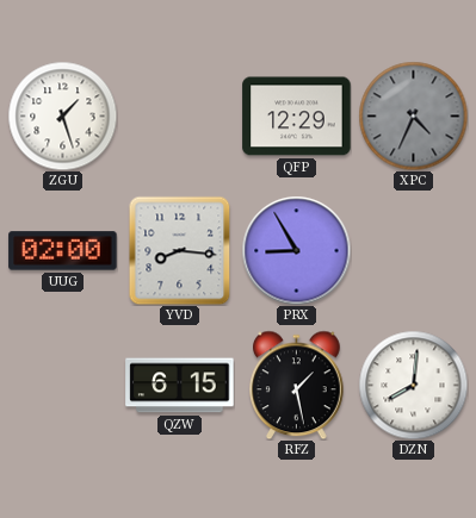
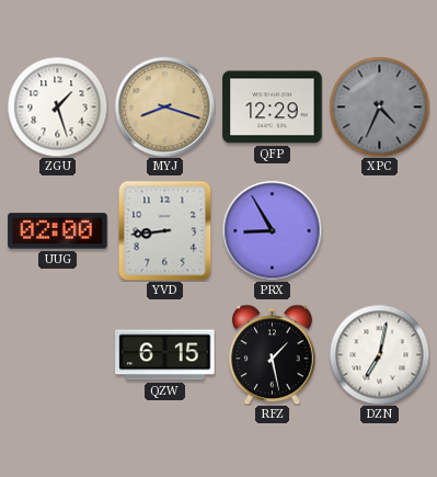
MYJ: none -> 8:18
YVD: 8:16 -> 8:44
DZN: 8:01 -> 7:02
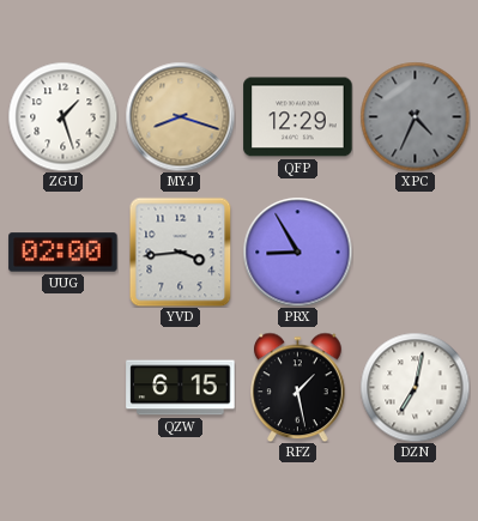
YVD: 8:44 -> 3:44
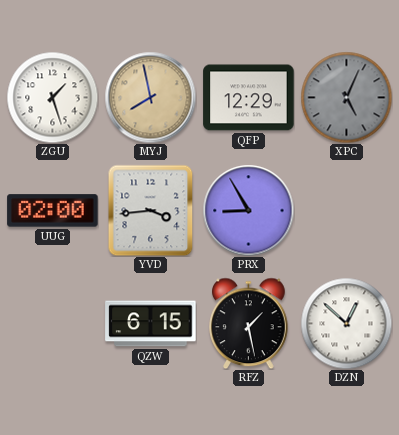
MYJ: 8:18 -> 7:58
XPC: 4:34 -> 5:04
DZN: 7:02 -> 12:52
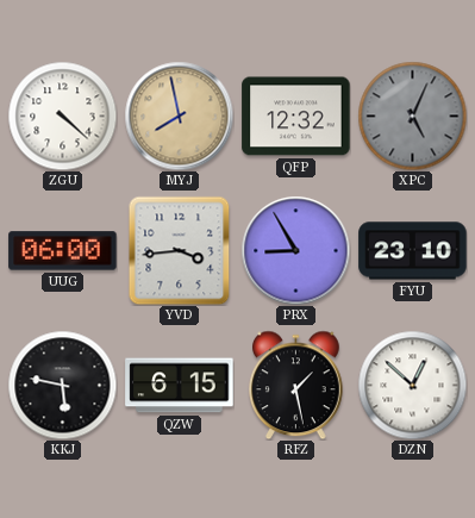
ZGU: 1:27 -> 4:22
QFP: 12:29 -> 12:32
UUG: 02:00 -> 06:00
FYU: none -> 23:10
KKJ: none -> 5:47
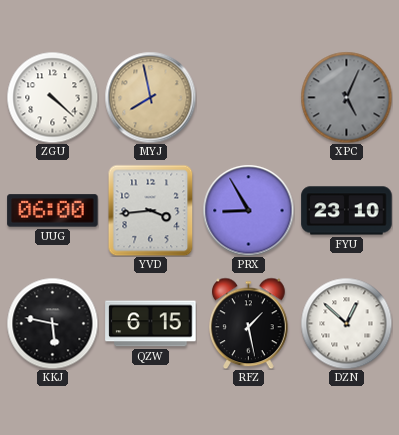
QFP: 12:32 -> none
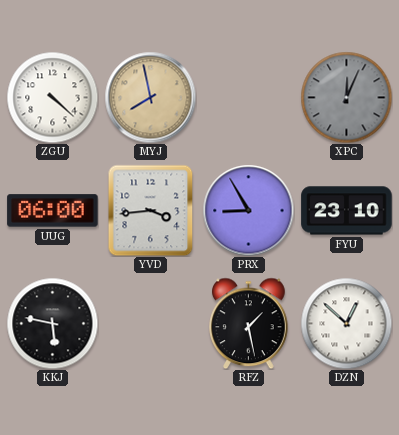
XPC: 5:04 -> 12:04
QZW: 6:15 -> none
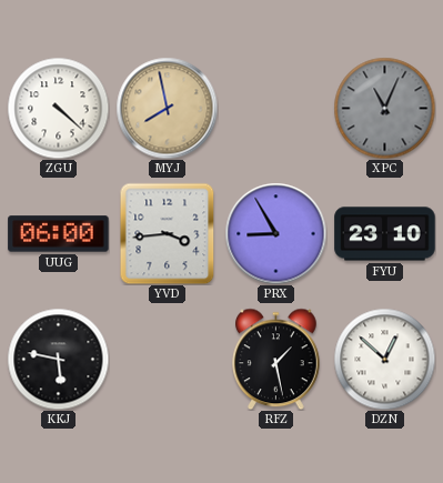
XPC: 12:04 -> 11:04
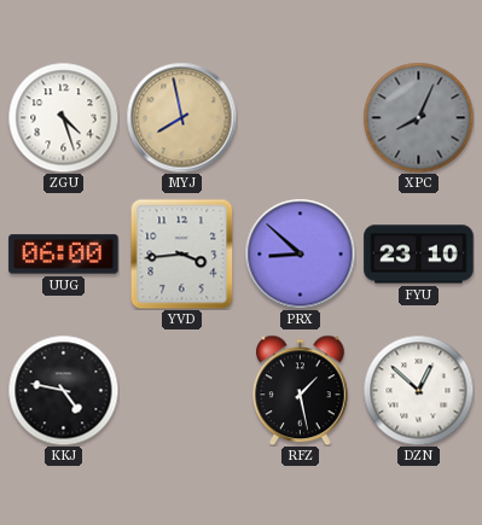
ZGU: 4:22 -> 4:27
XPC: 11:04 -> 8:04
PRX: 8:55 -> 8:52
KKJ: 5:47 -> 4:47
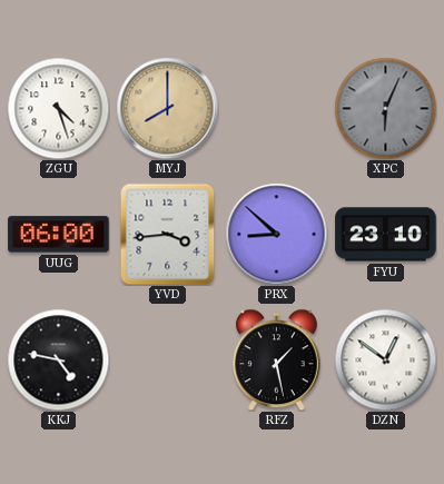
MYJ: 7:58 -> 8:00
XPC: 8:04 -> 6:04
DZN: 12:52 -> 12:51
